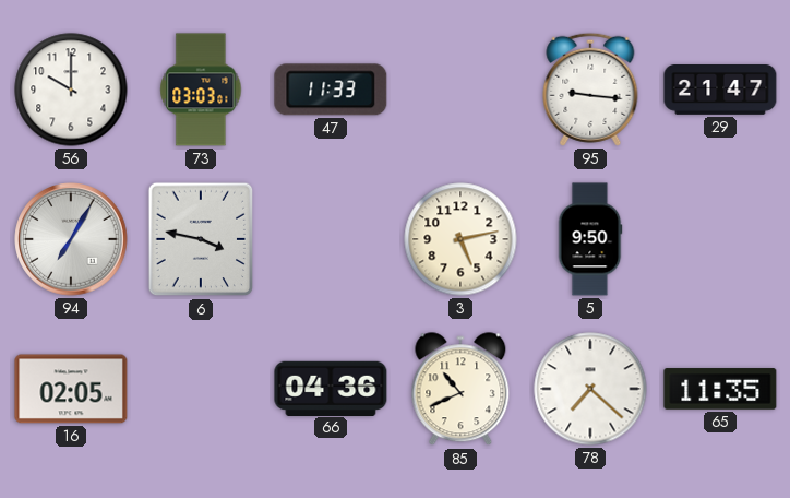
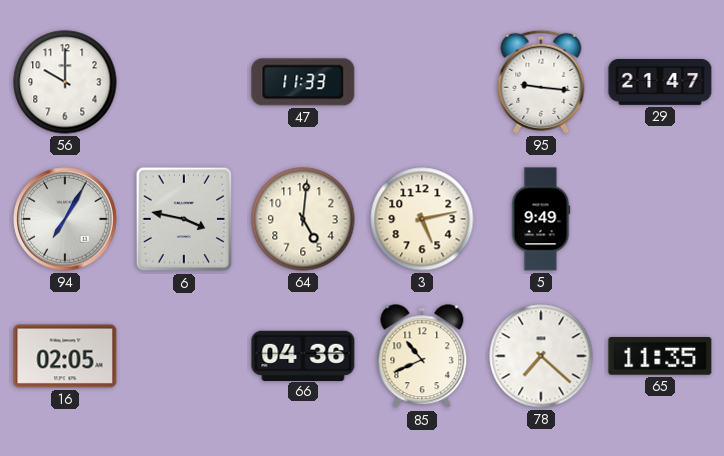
73: 03:03 -> none
64: none -> 5:01
5: 9:50 -> 9:49
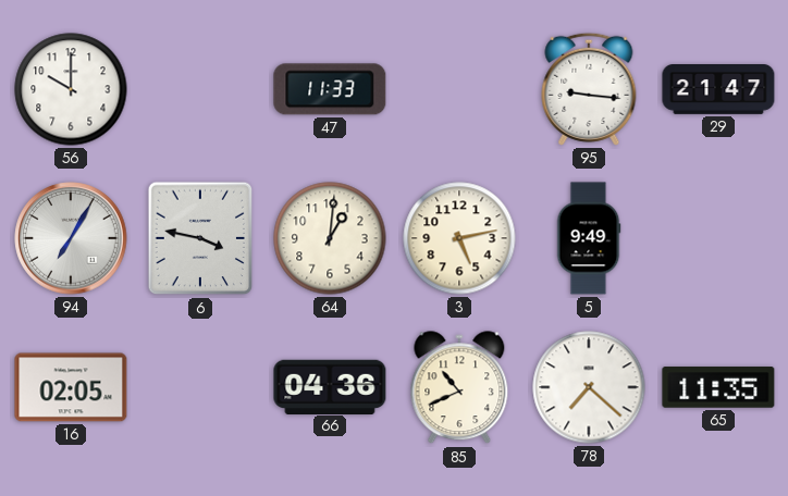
64: 5:01 -> 1:01
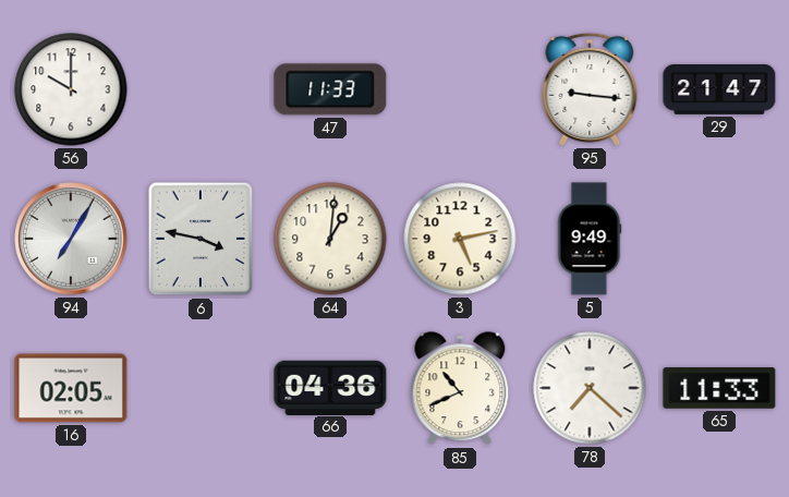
65: 11:35 -> 11:33
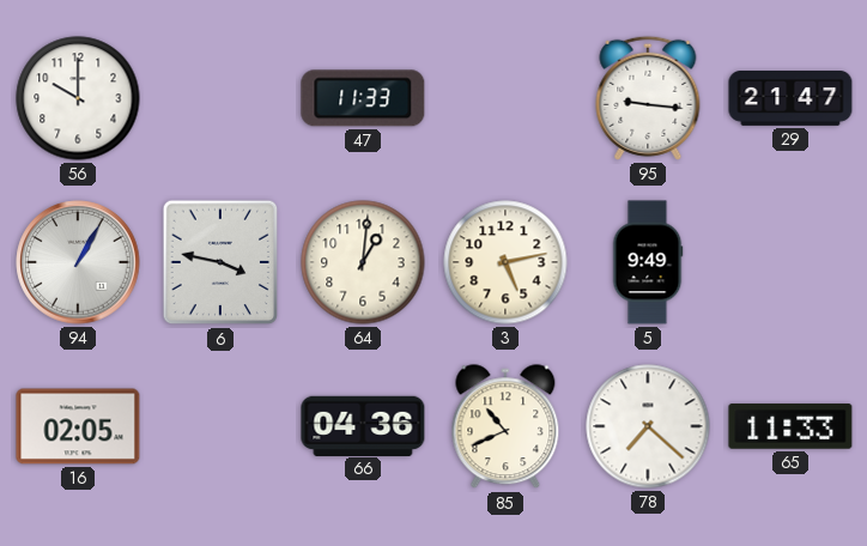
94: 7:05 -> 1:05
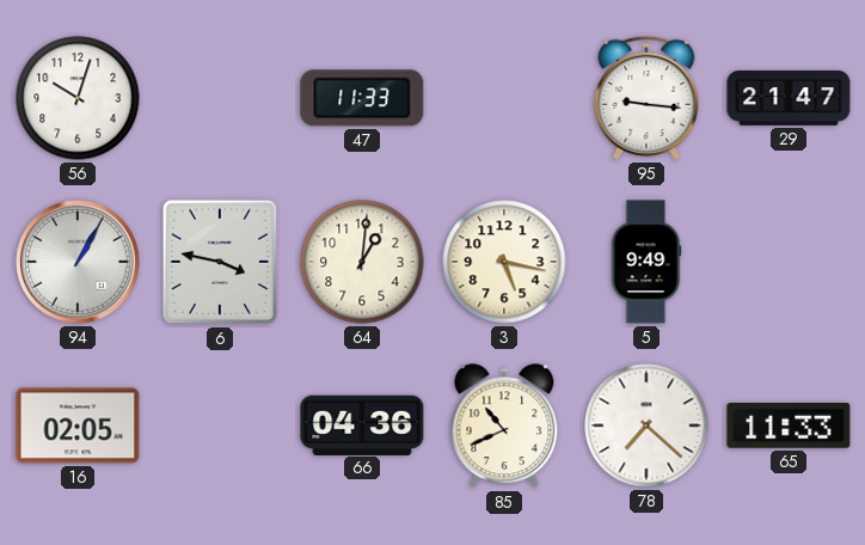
56: 10:00 -> 10:03
3: 5:13 -> 5:17
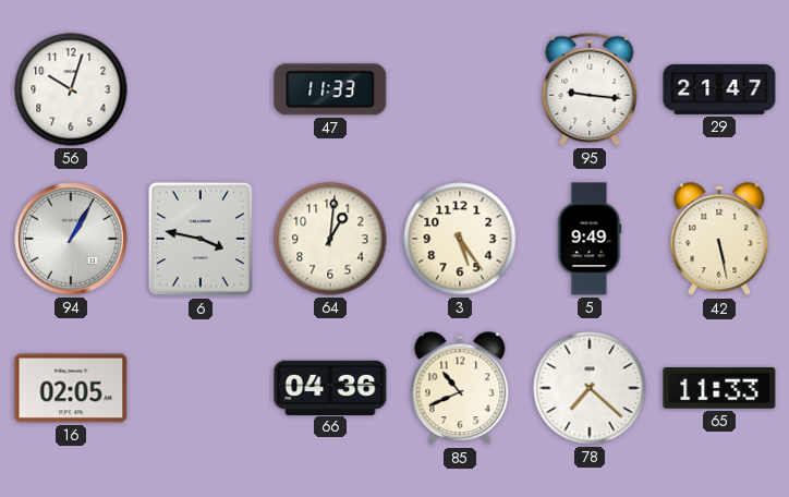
3: 5:17 -> 5:24
42: none -> 5:28
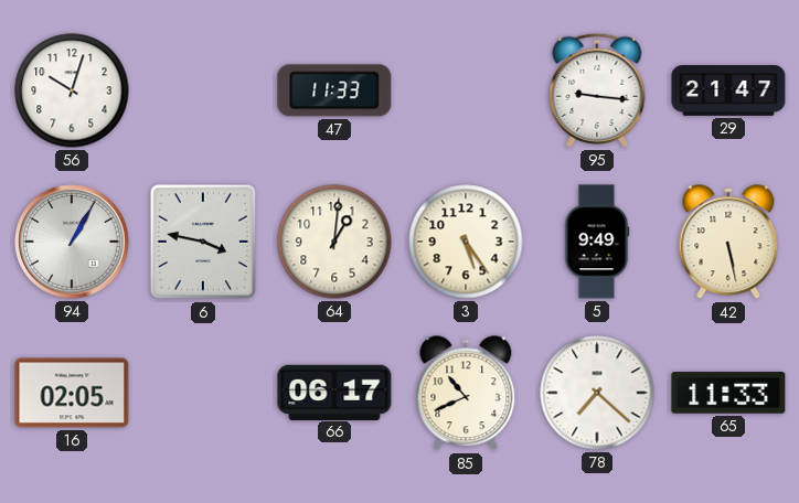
66: 04:36 -> 06:17
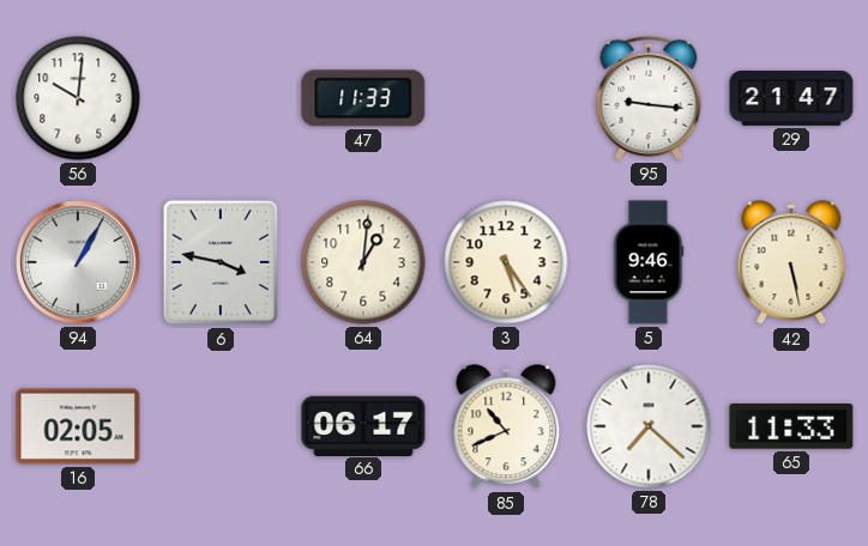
56: 10:03 -> 10:01
5: 9:49 -> 9:46
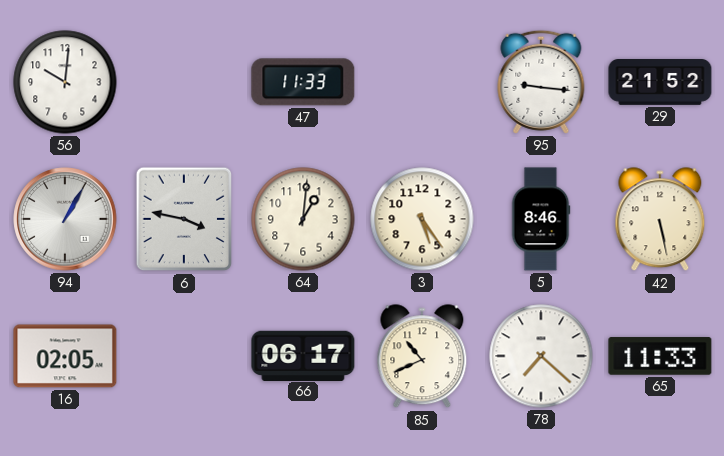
29: 21:47 -> 21:52
5: 9:46 -> 8:46
